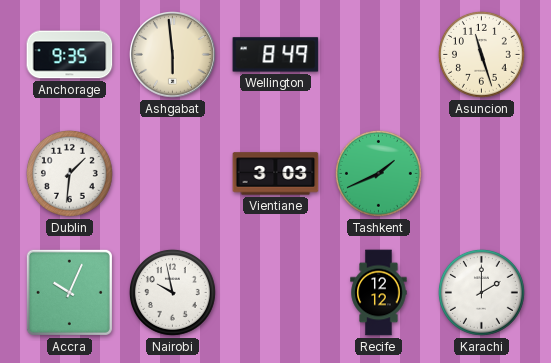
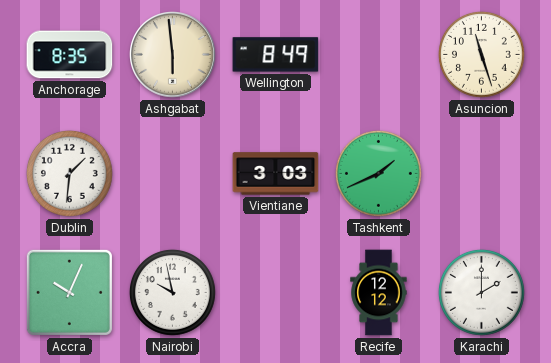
Anchorage: 9:35 -> 8:35
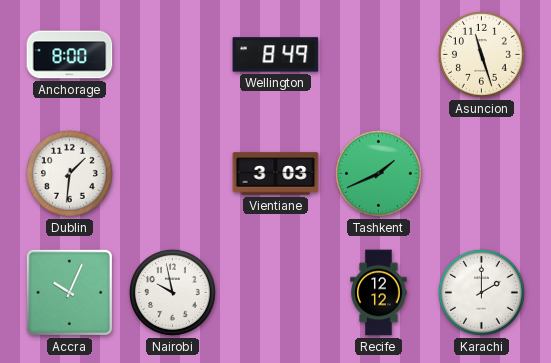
Anchorage: 8:35 -> 8:00
Ashgabat: 5:59 -> none
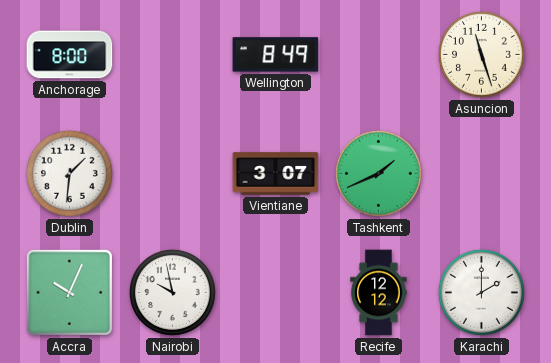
Vientiane: 3:03 -> 3:07
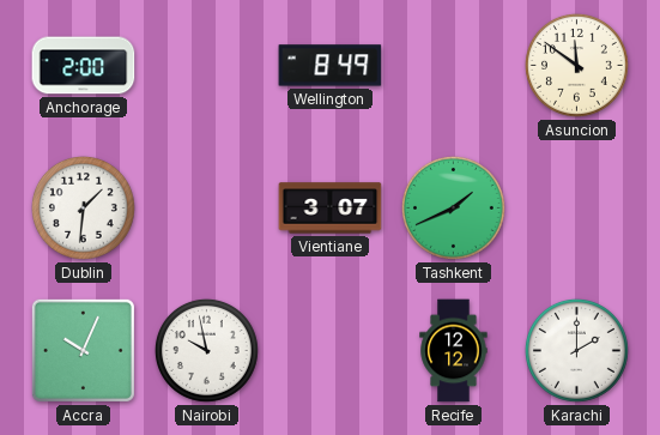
Anchorage: 8:00 -> 2:00
Asuncion: 11:27 -> 11:51
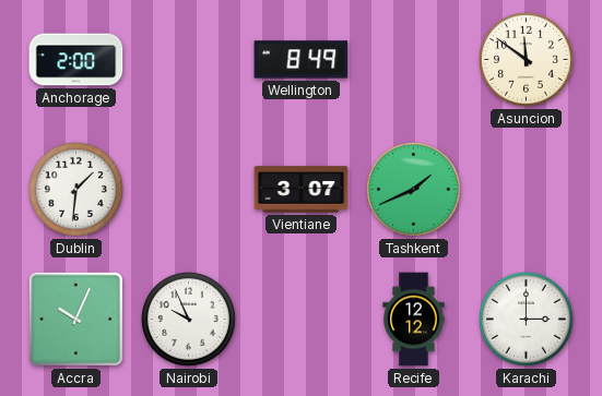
Nairobi: 9:58 -> 9:56
Karachi: 2:00 -> 3:00
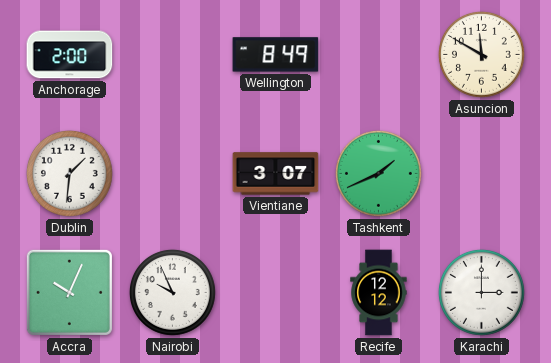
Asuncion: 11:51 -> 11:50
